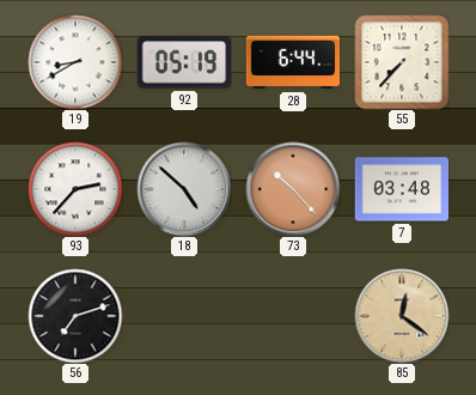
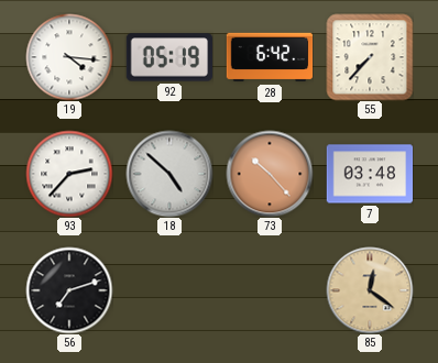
19: 8:40 -> 4:16
28: 6:44 -> 6:42
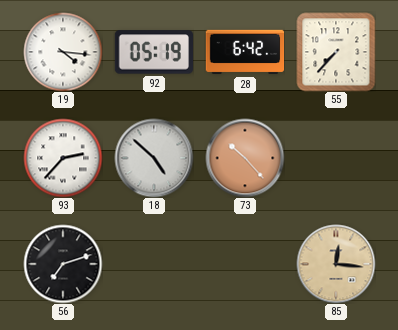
7: 03:48 -> none
85: 12:21 -> 12:16
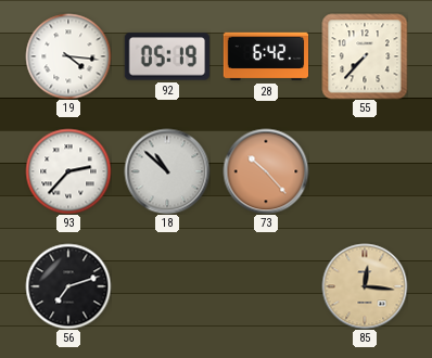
18: 4:52 -> 10:52
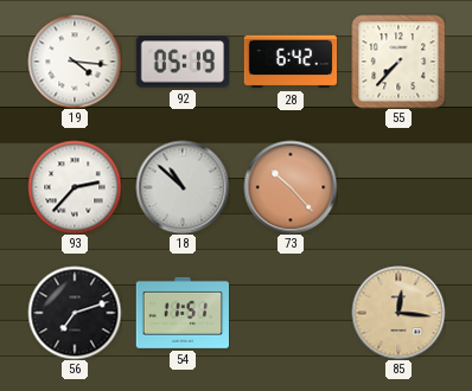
54: none -> 11:51
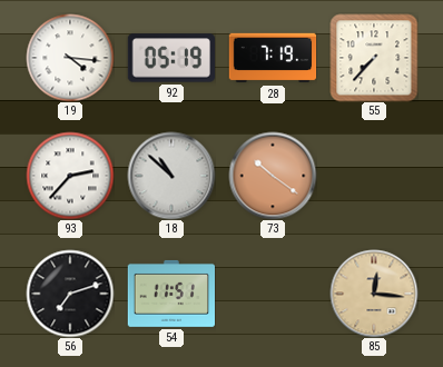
28: 6:42 -> 7:19
73: 10:23 -> 10:21
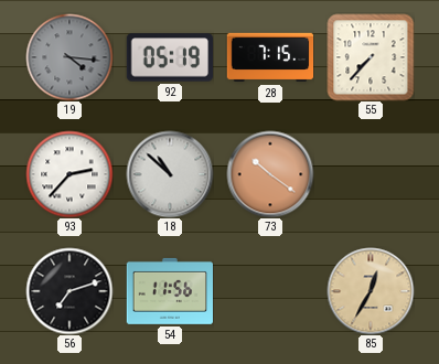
19 dial: white -> grey
28: 7:19 -> 7:15
54: 11:51 -> 11:56
85: 12:16 -> 12:35
